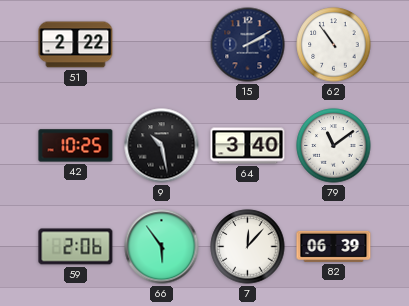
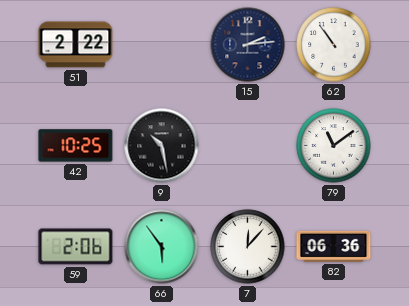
15: 2:10 -> 2:14
64: 3:40 -> none
82: 06:39 -> 06:36
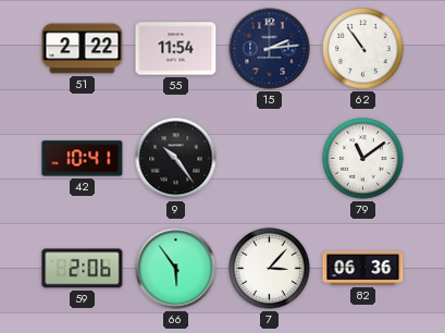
55: none -> 11:54
42: 10:25 -> 10:41
9: 10:28 -> 10:24
7: 12:07 -> 3:07
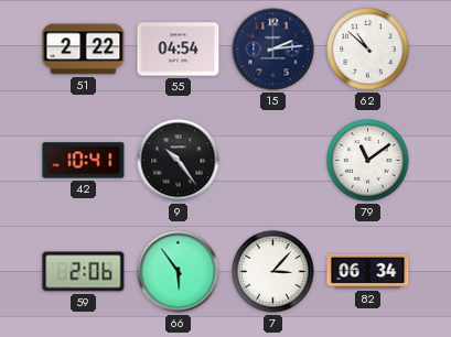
55: 11:54 -> 04:54
62: 10:54 -> 10:52
82: 06:36 -> 06:34
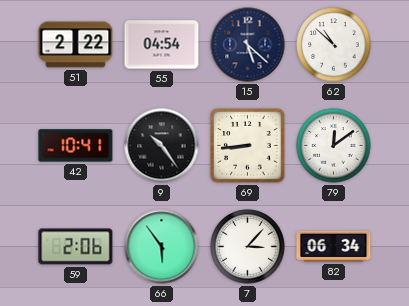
15: 2:14 -> 5:22
69: none -> 8:44
79: 11:09 -> 12:09
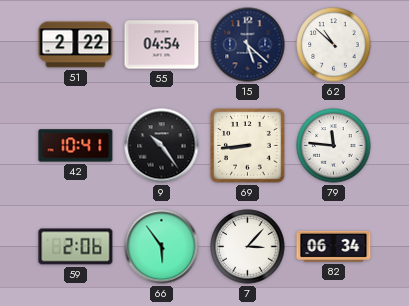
79: 12:09 -> 11:46
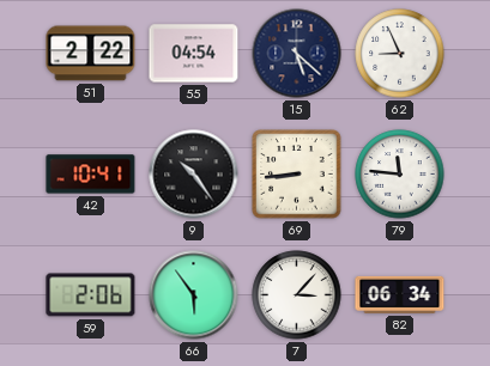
62: 10:52 -> 8:56
